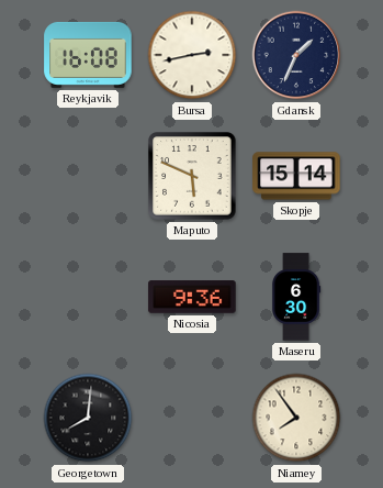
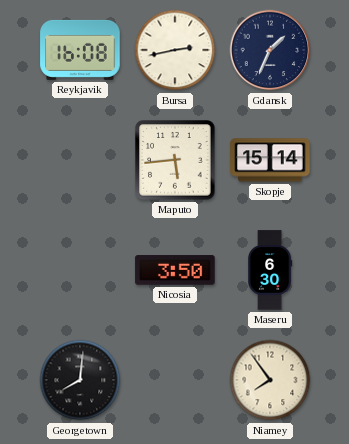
Maputo: 5:49 -> 5:44
Nicosia: 9:36 -> 3:50
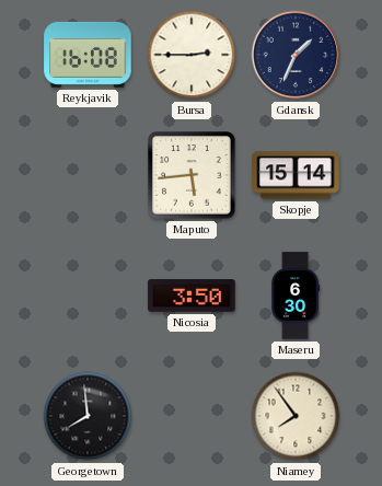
Bursa: 2:43 -> 2:45
Georgetown: 8:01 -> 7:59
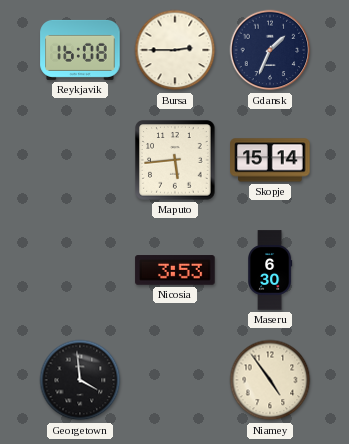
Nicosia: 3:50 -> 3:53
Georgetown: 7:59 -> 3:59
Niamey: 7:54 -> 4:54
